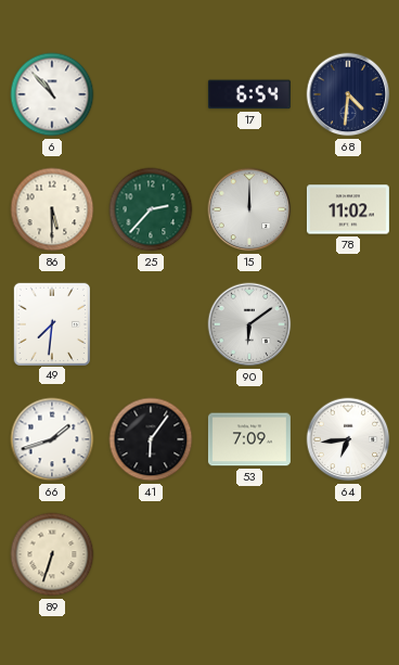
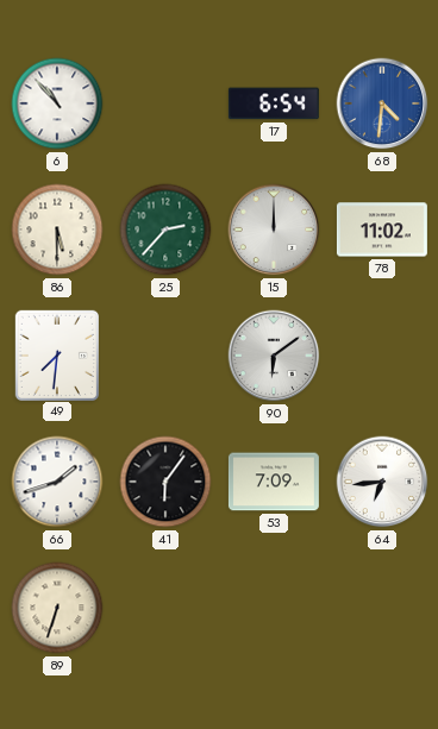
68 dial: navy -> blue
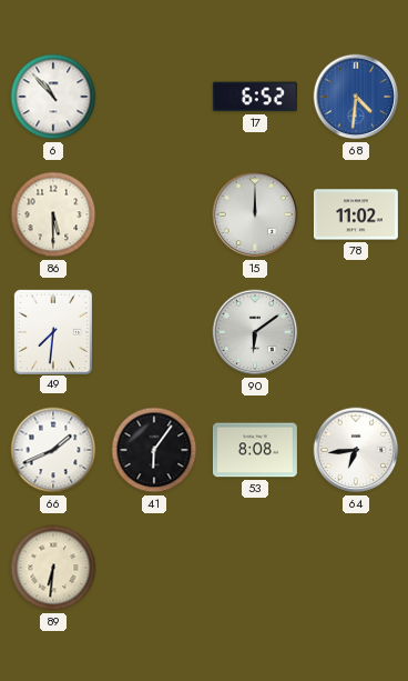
17: 6:54 -> 6:52
25: 2:37 -> none
66: 1:42 -> 1:41
53: 7:09 -> 8:08
89: 6:33 -> 6:31
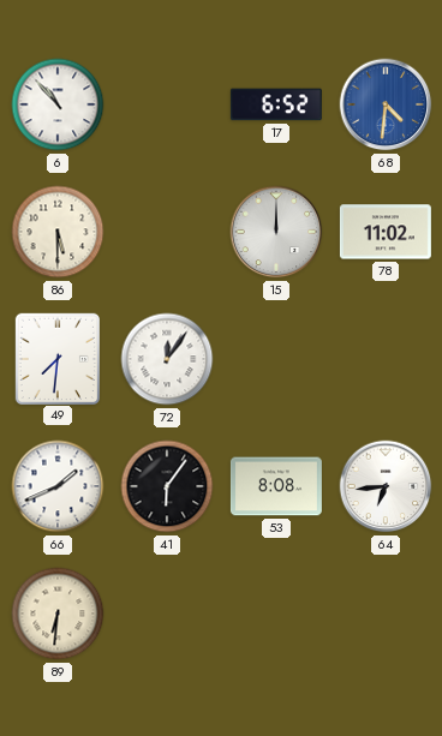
72: none -> 12:06
90: 6:09 -> none
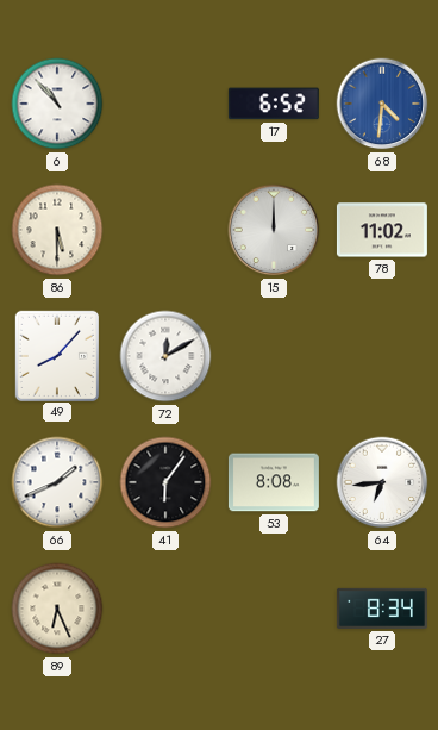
49: 7:31 -> 8:07
72: 12:06 -> 12:10
89: 6:31 -> 6:26
27: none -> 8:34
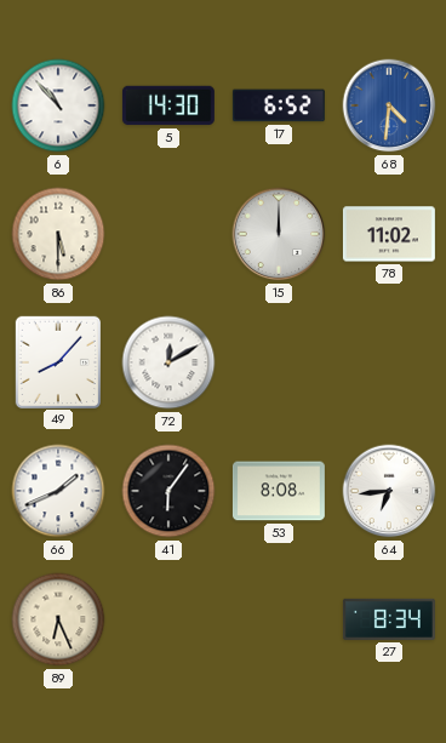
5: none -> 14:30
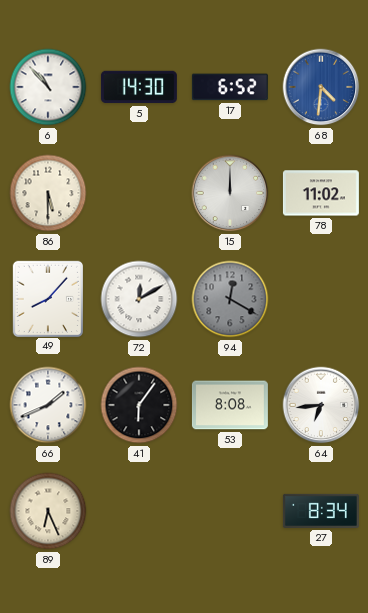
94: none -> 12:20
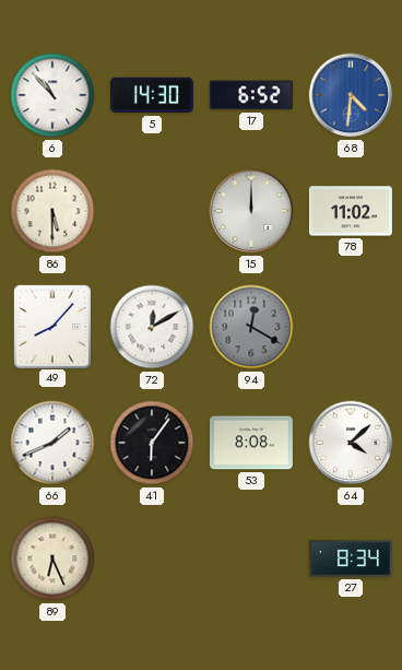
64: 6:44 -> 4:08
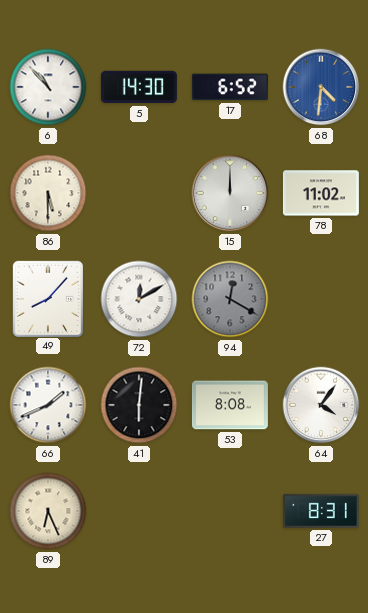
41: 6:06 -> 6:01
64: 4:08 -> 4:06
27: 8:34 -> 8:31
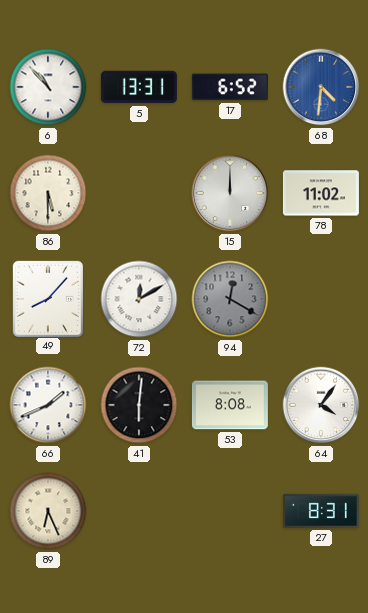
5: 14:30 -> 13:31
